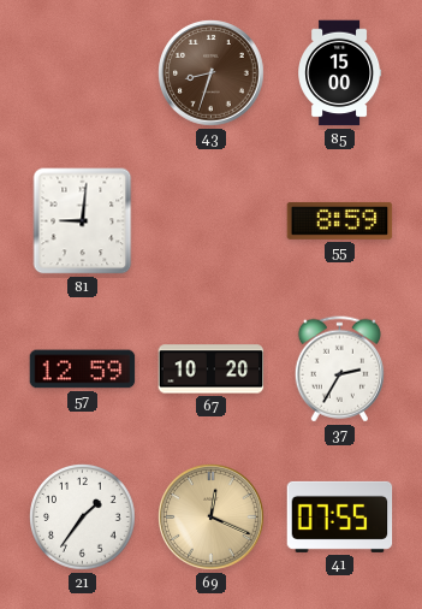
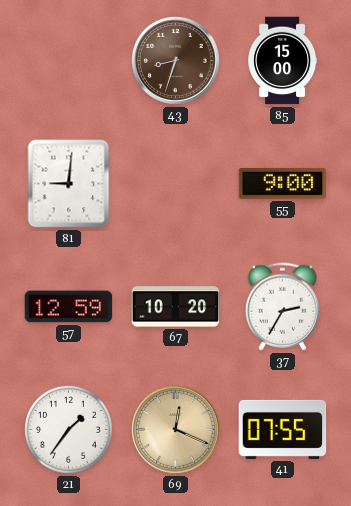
55: 8:59 -> 9:00
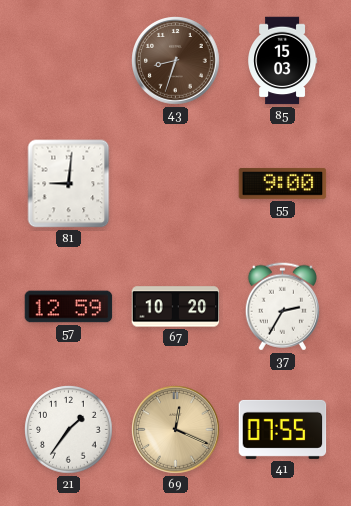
85: 15:00 -> 15:03
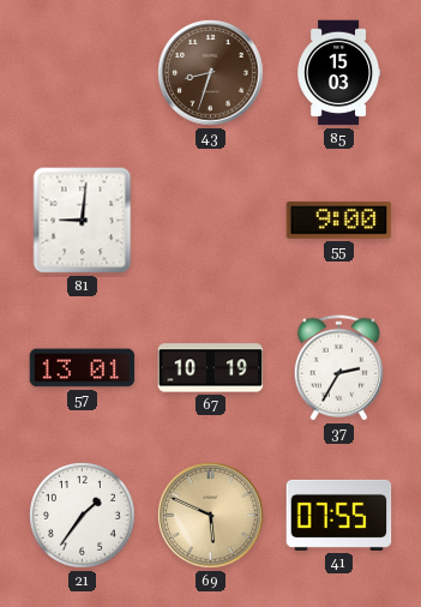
57: 12:59 -> 13:01
67: 10:20 -> 10:19
69: 12:19 -> 5:49
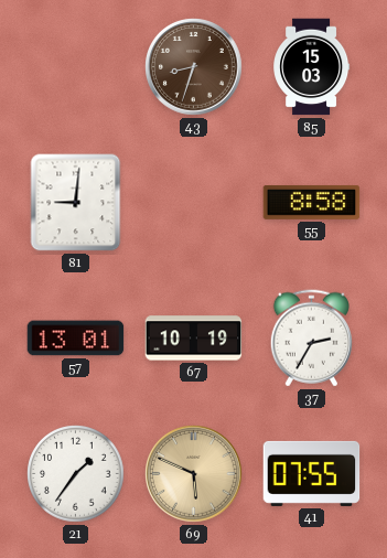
55: 9:00 -> 8:58
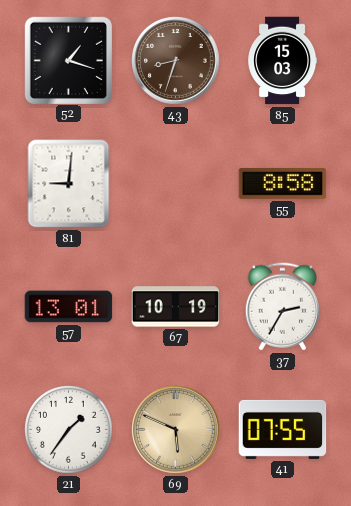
52: none -> 1:18
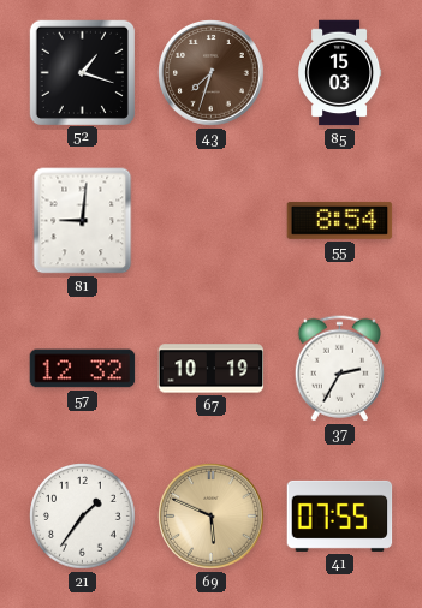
43: 8:33 -> 7:33
55: 8:58 -> 8:54
57: 13:01 -> 12:32
